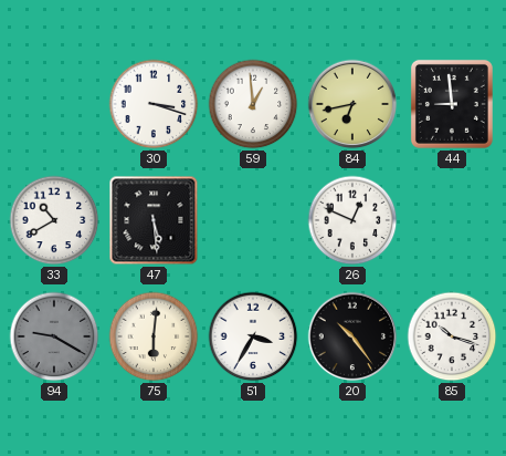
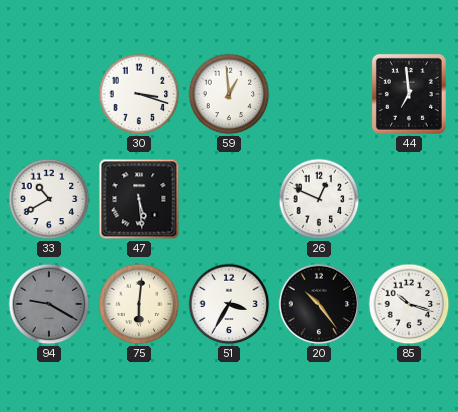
84: 6:43 -> none
44: 8:59 -> 6:59
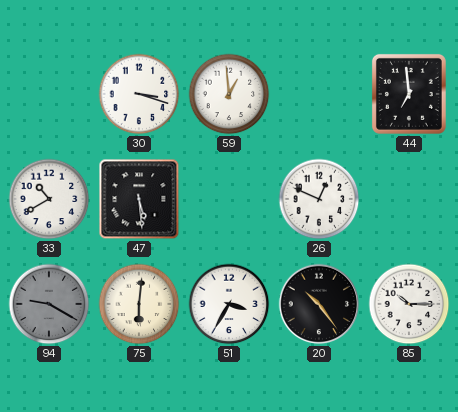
85: 10:18 -> 10:15
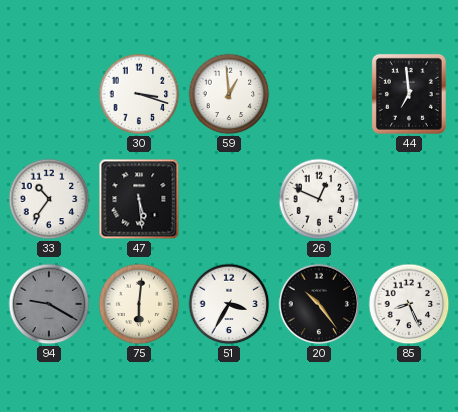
33: 10:40 -> 10:36
85: 10:15 -> 8:26
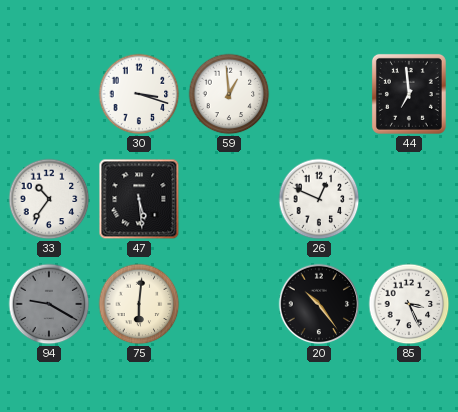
51: 3:35 -> none
85: 8:26 -> 3:26
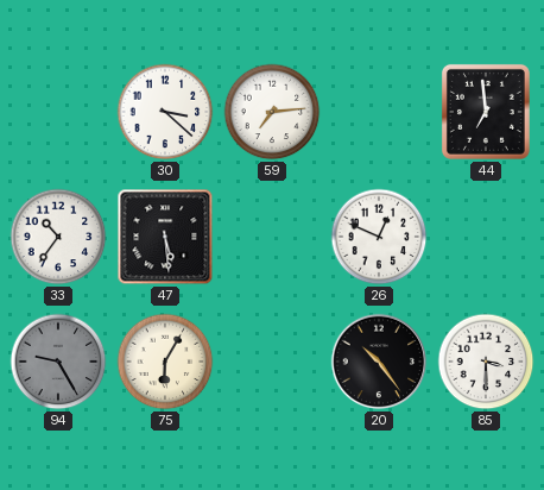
30: 3:18 -> 3:22
59: 12:59 -> 7:14
94: 9:20 -> 9:25
75: 6:01 -> 6:05
85: 3:26 -> 3:30
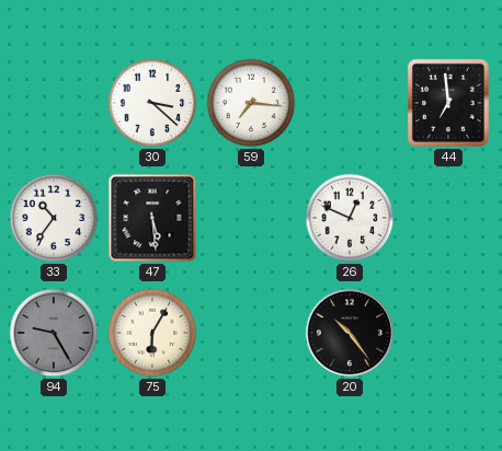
59: 7:14 -> 7:16
85: 3:30 -> none
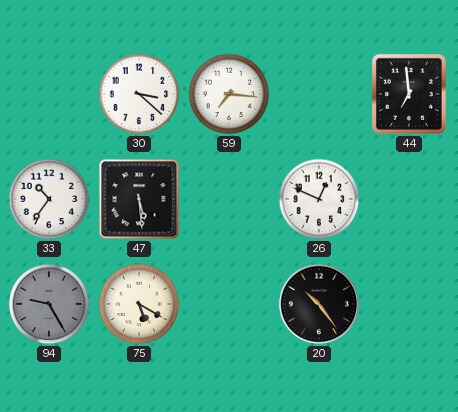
75: 6:05 -> 5:20
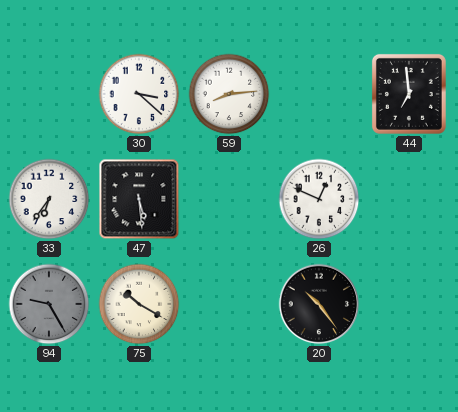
59: 7:16 -> 8:14
33: 10:36 -> 6:36
75: 5:20 -> 10:20
